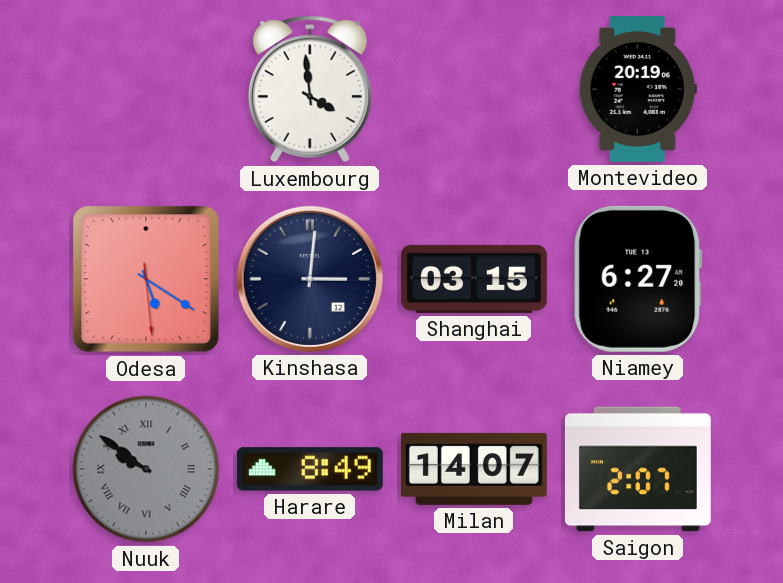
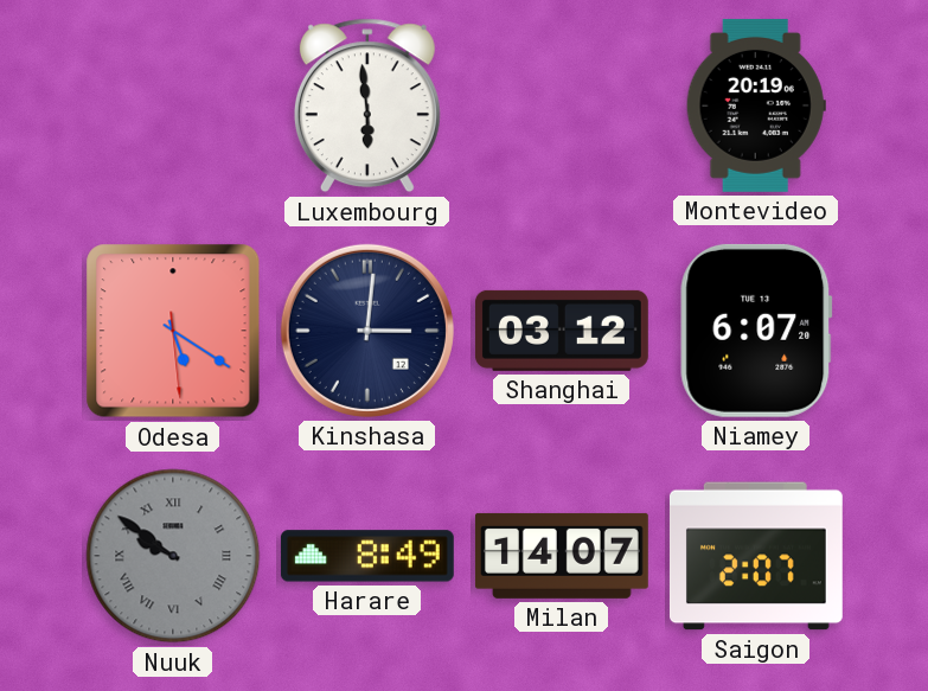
Luxembourg: 3:59 -> 5:59
Shanghai: 03:15 -> 03:12
Niamey: 6:27 -> 6:07
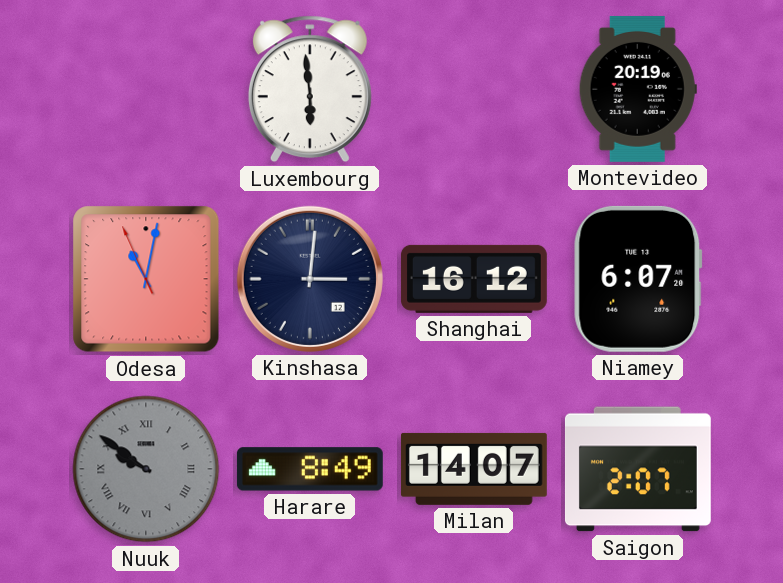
Odesa: 5:20 -> 11:01
Shanghai: 03:12 -> 16:12
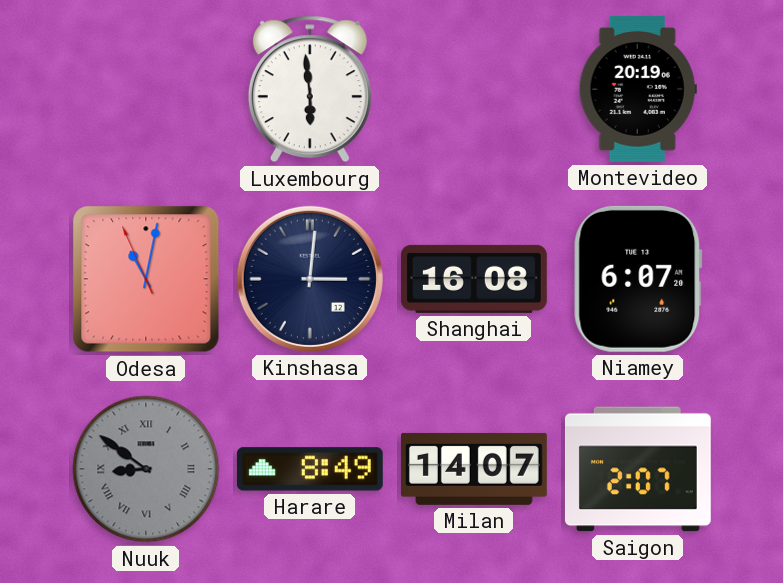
Shanghai: 16:12 -> 16:08
Nuuk: 9:51 -> 8:51
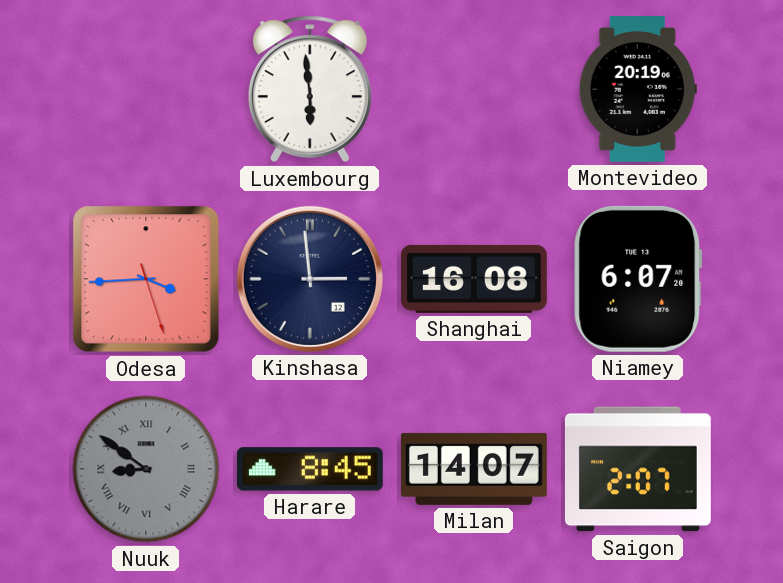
Odesa: 11:01 -> 3:44
Kinshasa: 3:01 -> 2:59
Harare: 8:49 -> 8:45
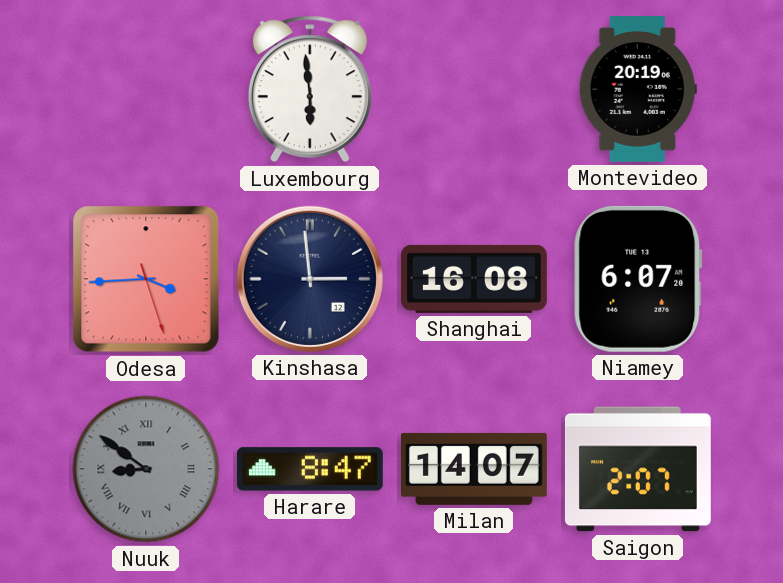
Harare: 8:45 -> 8:47
